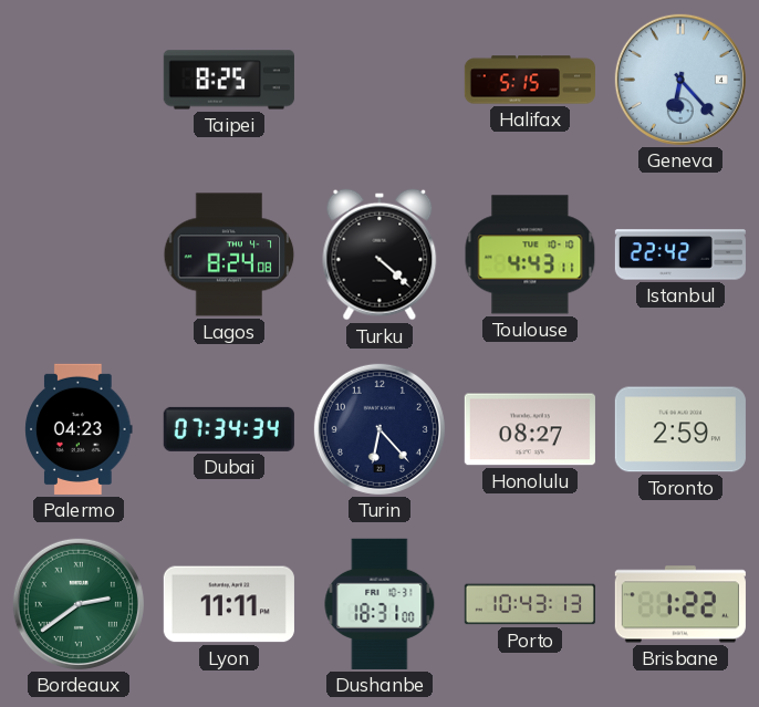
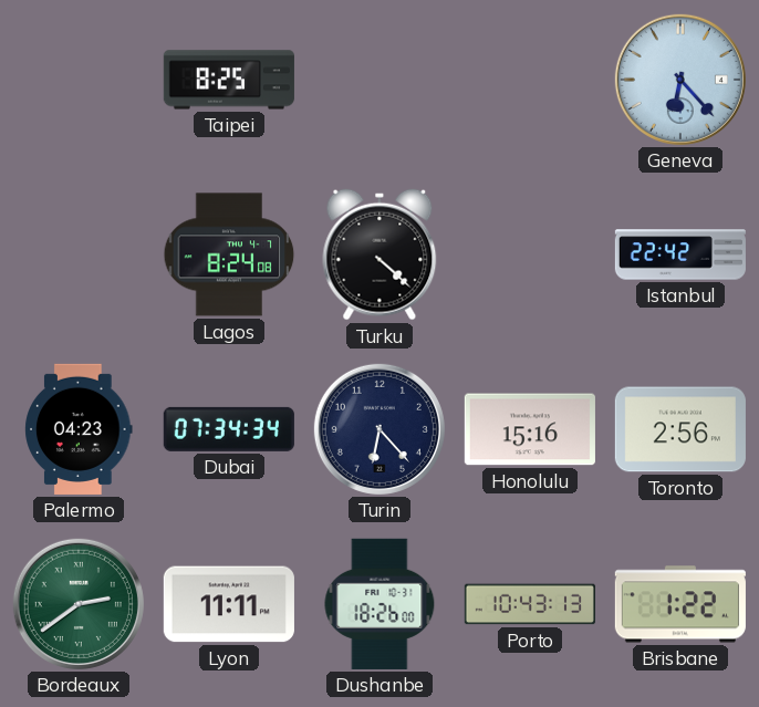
Halifax: 5:15 -> none
Toulouse: 4:43 -> none
Honolulu: 08:27 -> 15:16
Toronto: 2:59 -> 2:56
Dushanbe: 18:31 -> 18:26
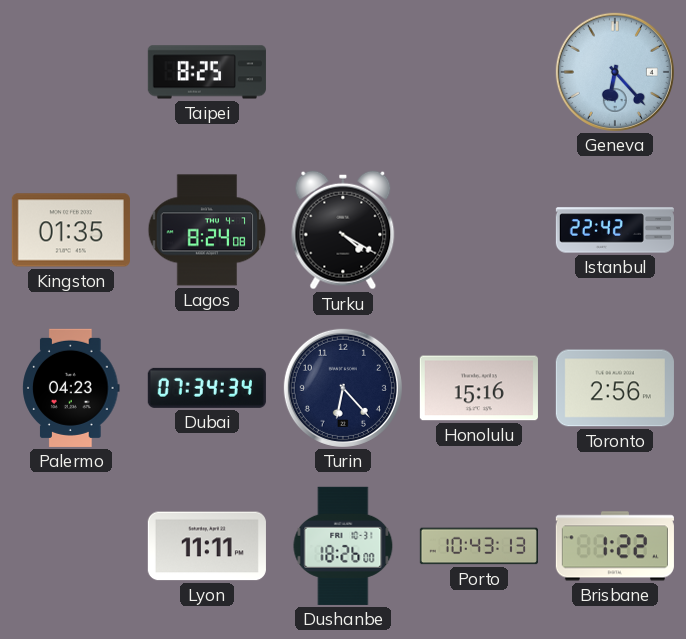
Kingston: none -> 01:35
Turku: 4:22 -> 4:20
Bordeaux: 2:39 -> none
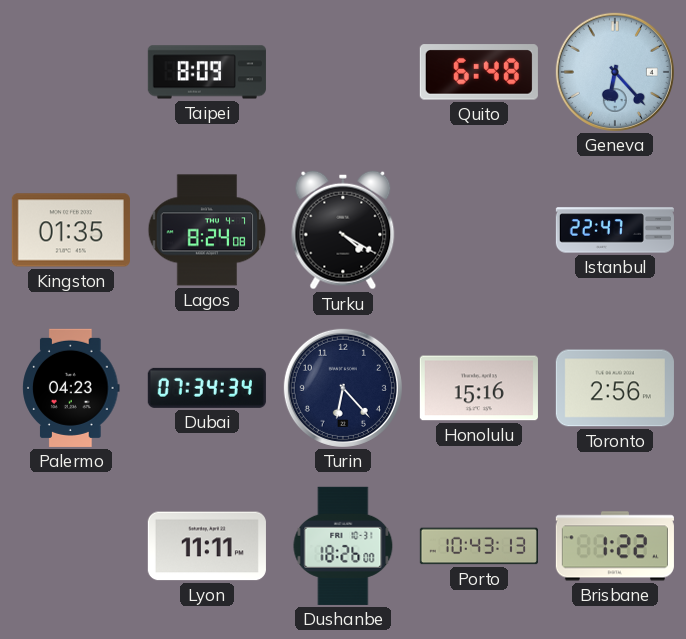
Taipei: 8:25 -> 8:09
Quito: none -> 6:48
Istanbul: 22:42 -> 22:47
